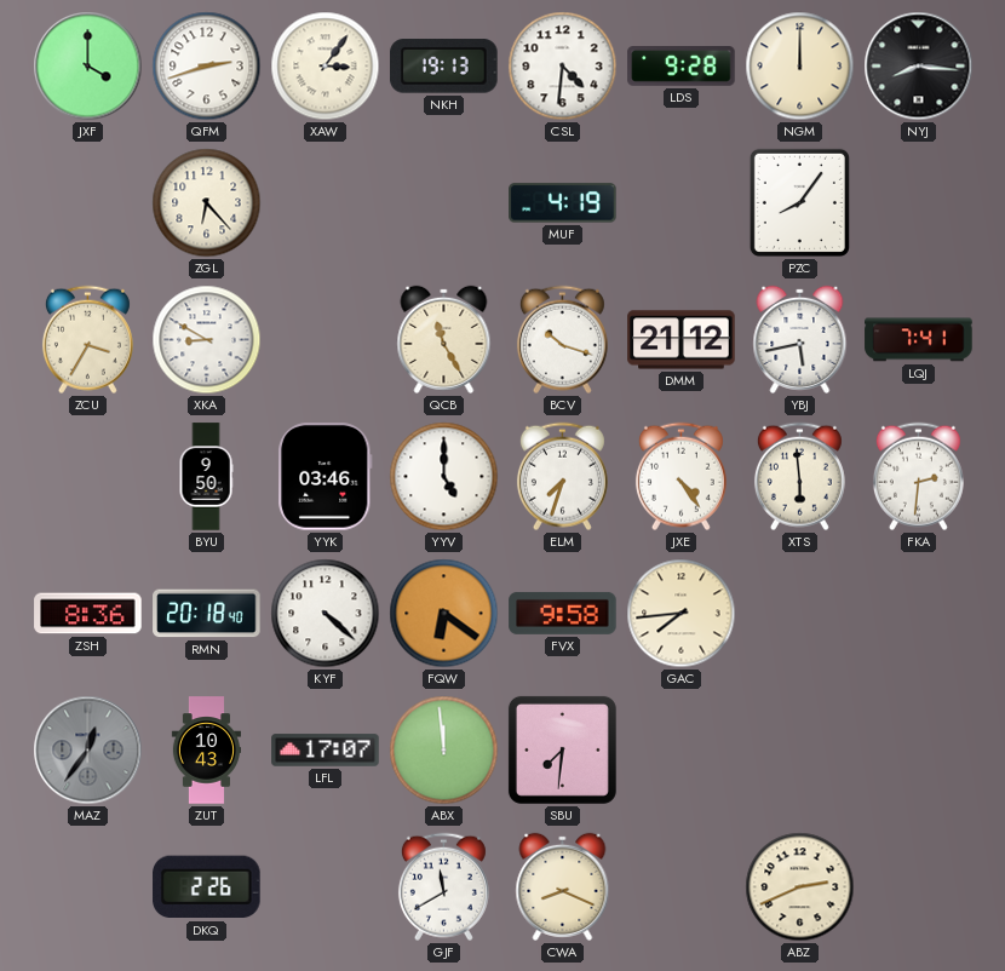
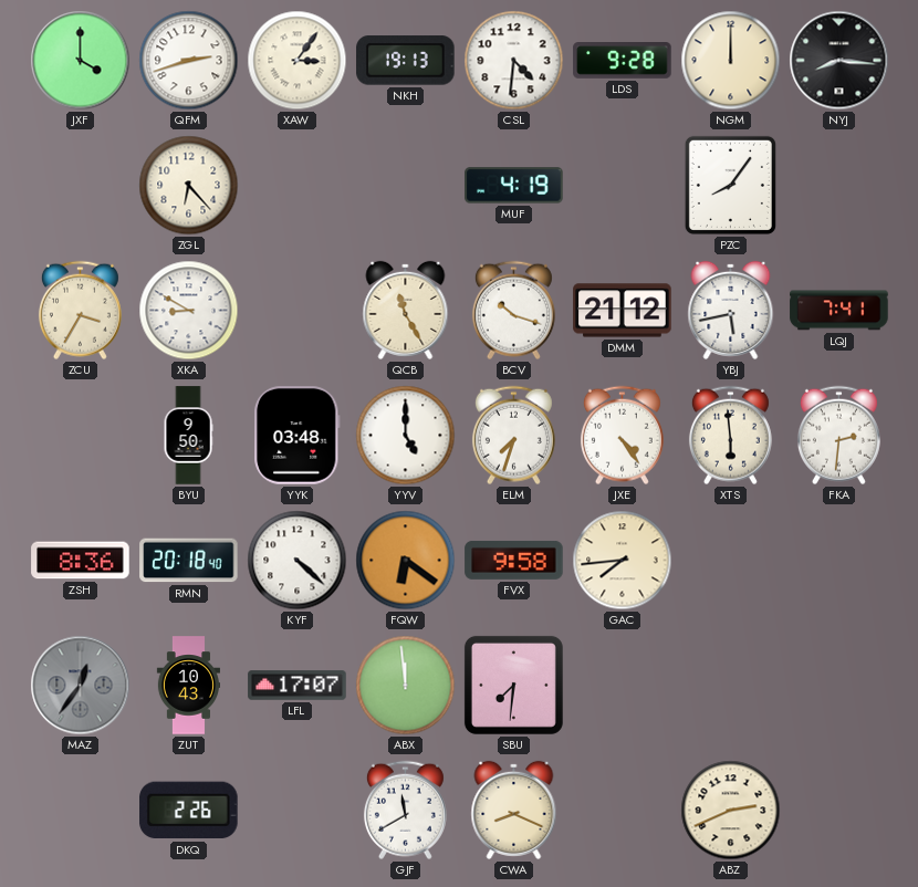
YYK: 03:46 -> 03:48
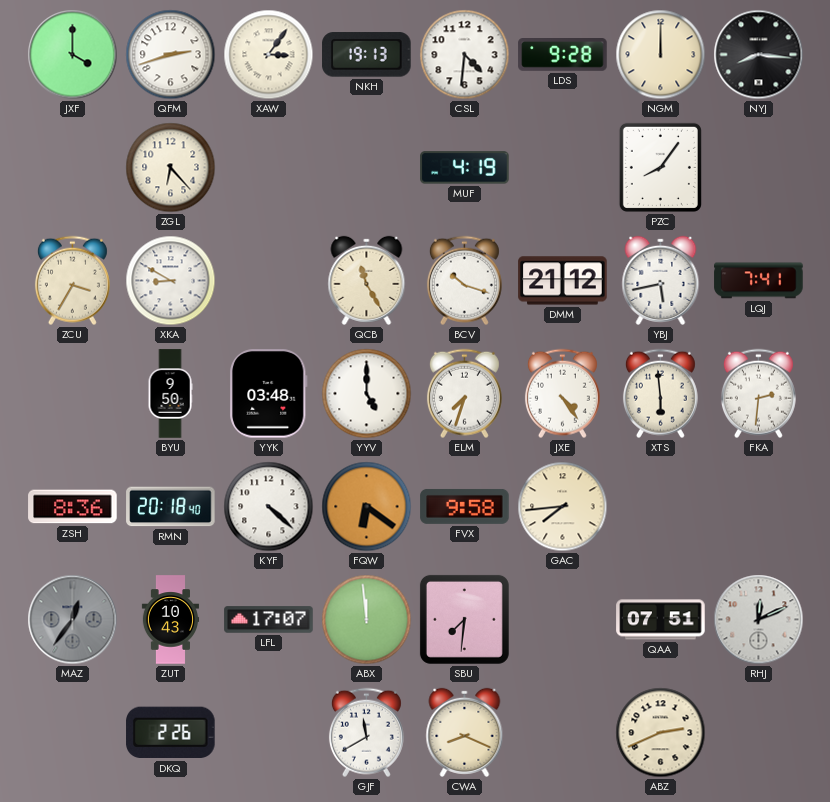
QAA: none -> 07:51
RHJ: none -> 12:11
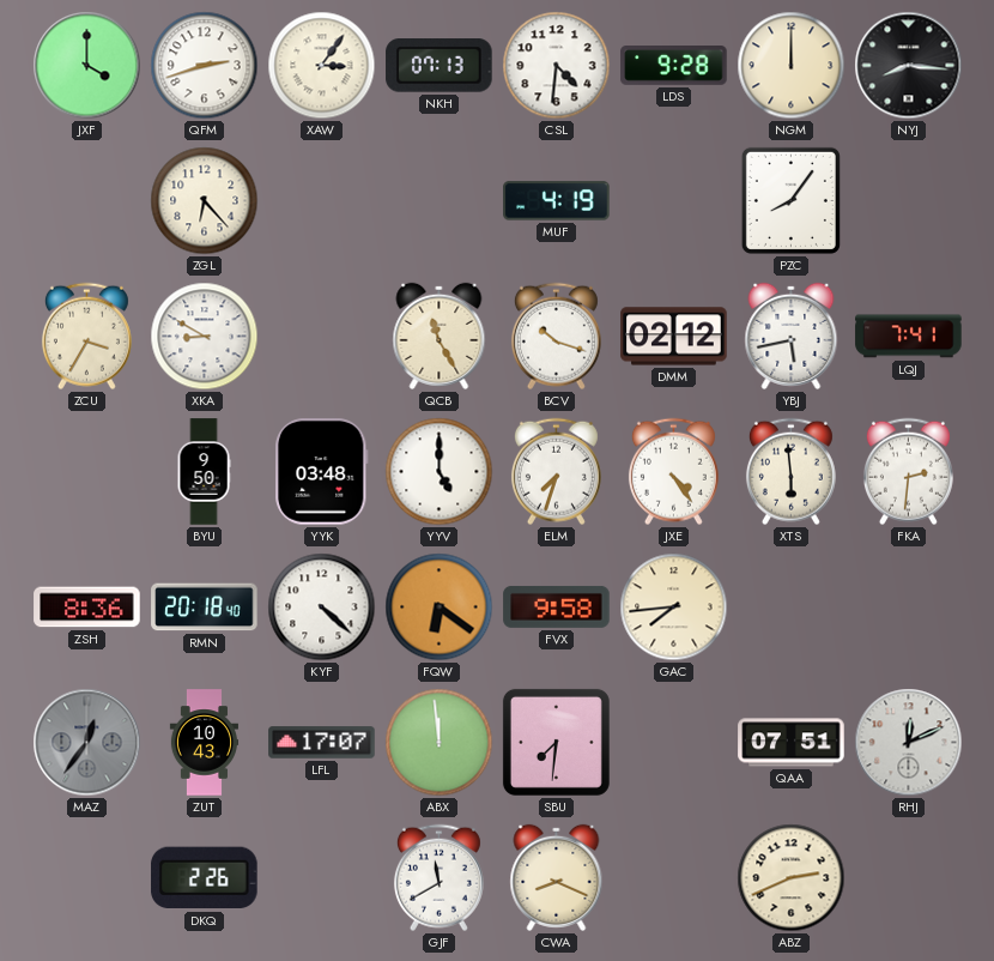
NKH: 19:13 -> 07:13
DMM: 21:12 -> 02:12
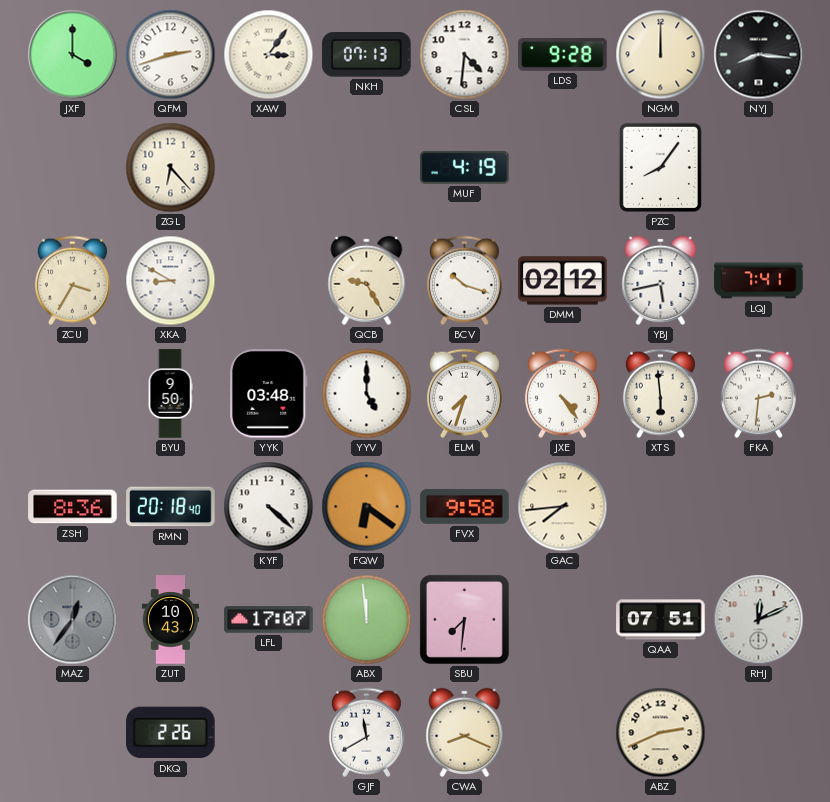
QCB: 11:25 -> 9:25
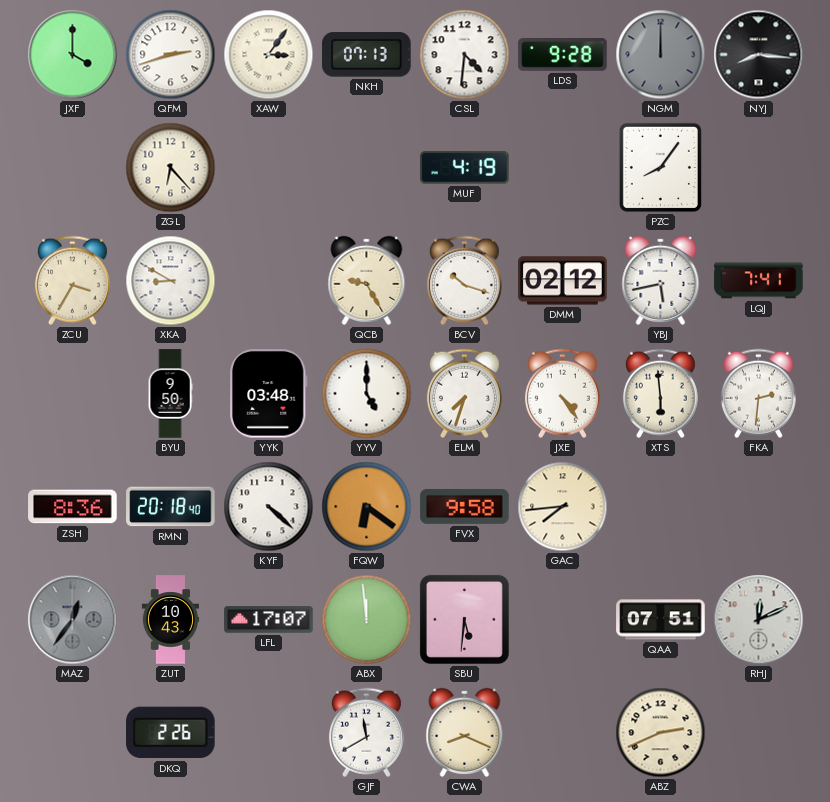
NGM dial: cream -> grey
SBU: 7:31 -> 5:31
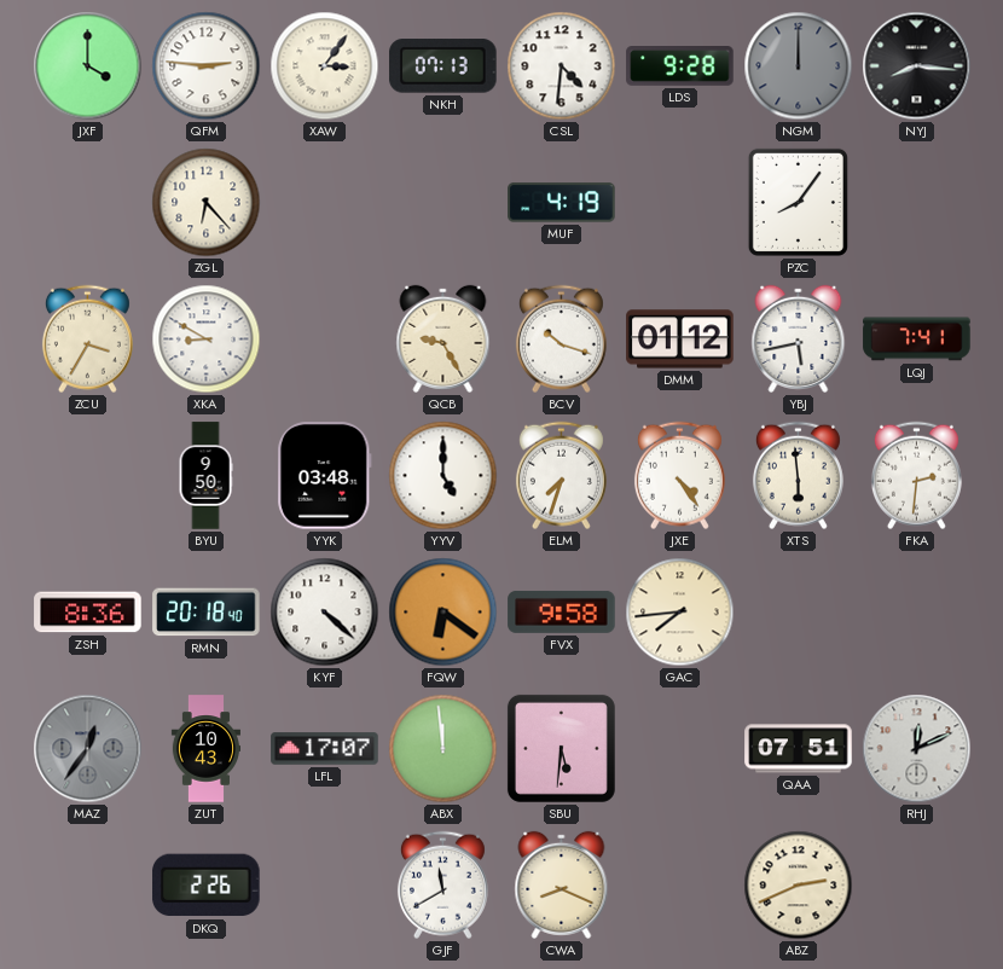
QFM: 2:42 -> 2:46
DMM: 02:12 -> 01:12
